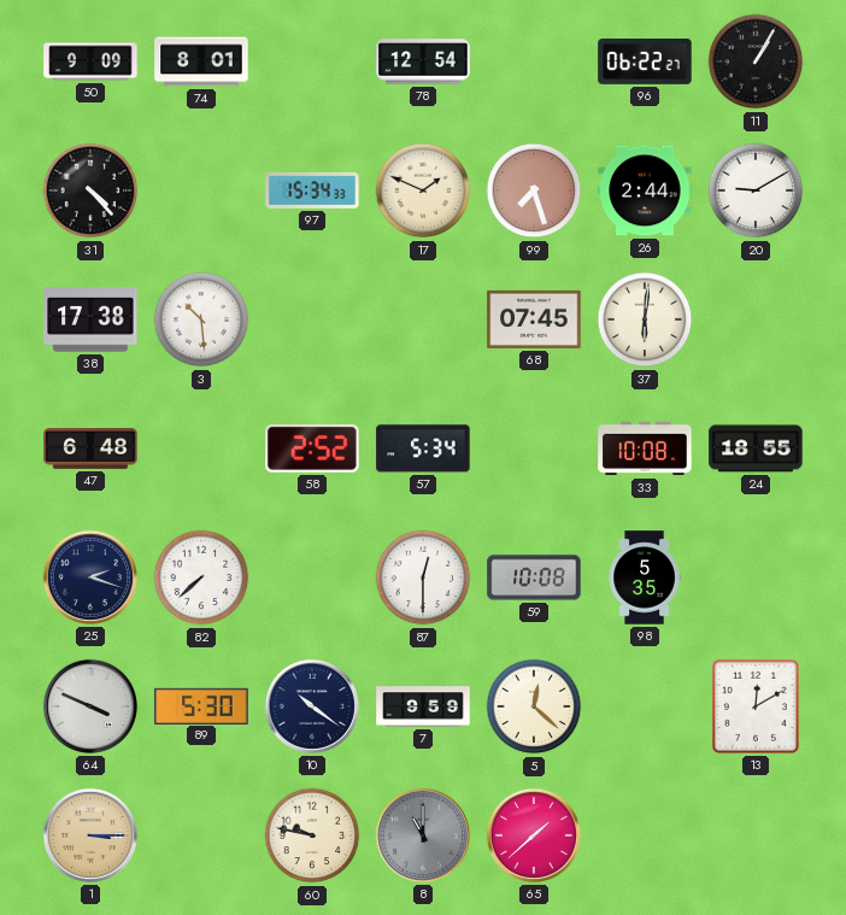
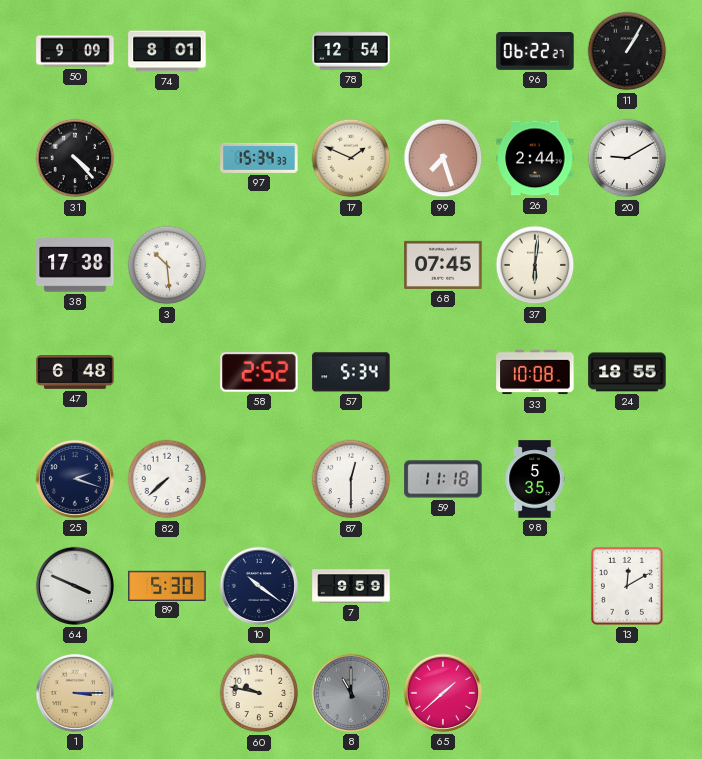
59: 10:08 -> 11:18
5: 12:22 -> none
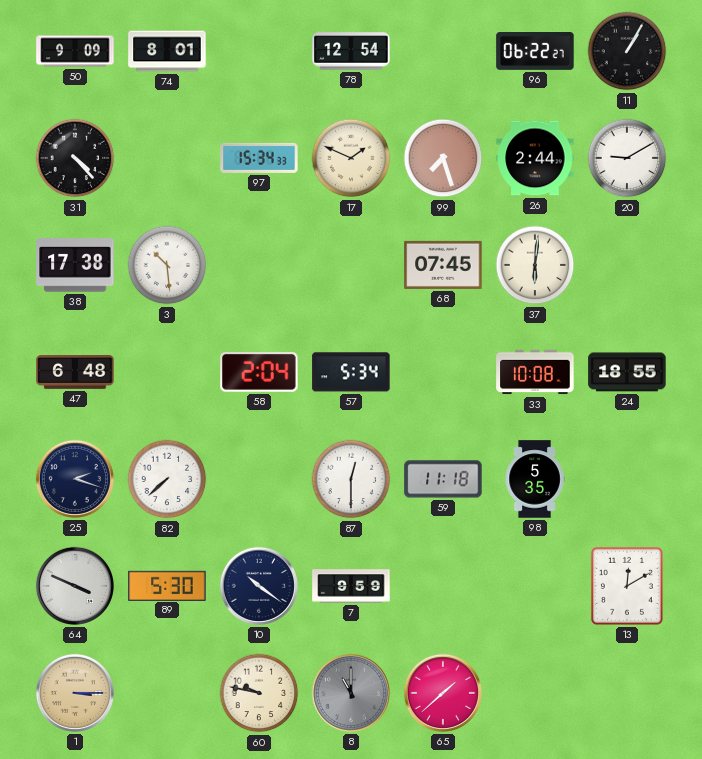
58: 2:52 -> 2:04
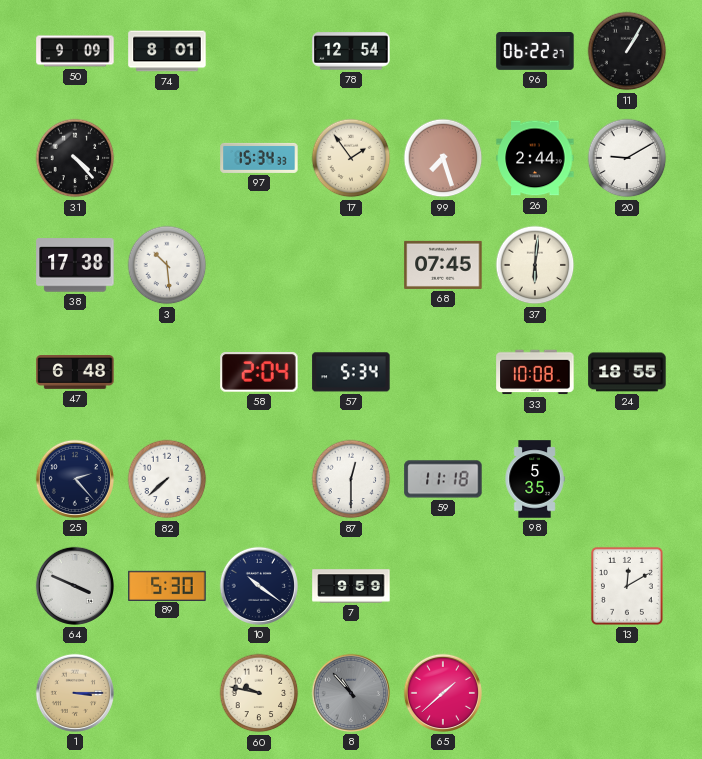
17: 1:49 -> 1:54
25: 2:18 -> 2:23
8: 11:00 -> 10:53
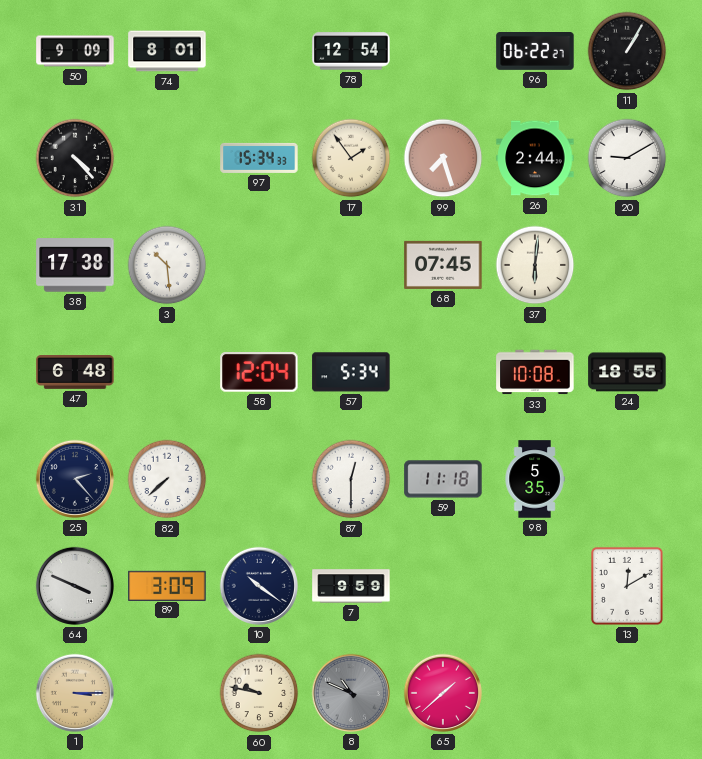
58: 2:04 -> 12:04
89: 5:30 -> 3:09
8: 10:53 -> 10:49
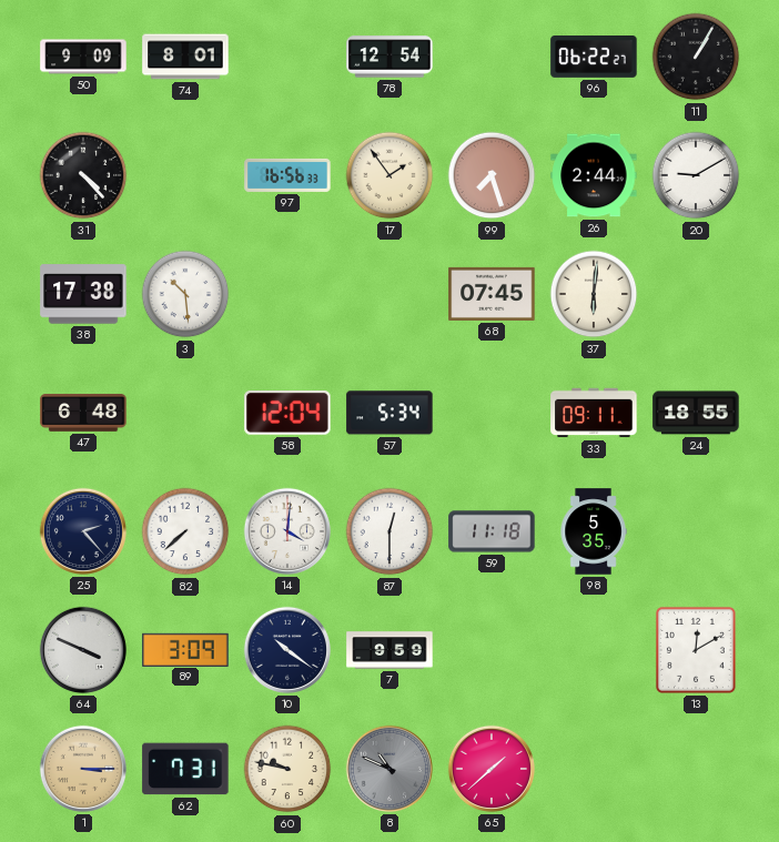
97: 15:34 -> 16:56
33: 10:08 -> 09:11
14: none -> 4:01
62: none -> 7:31
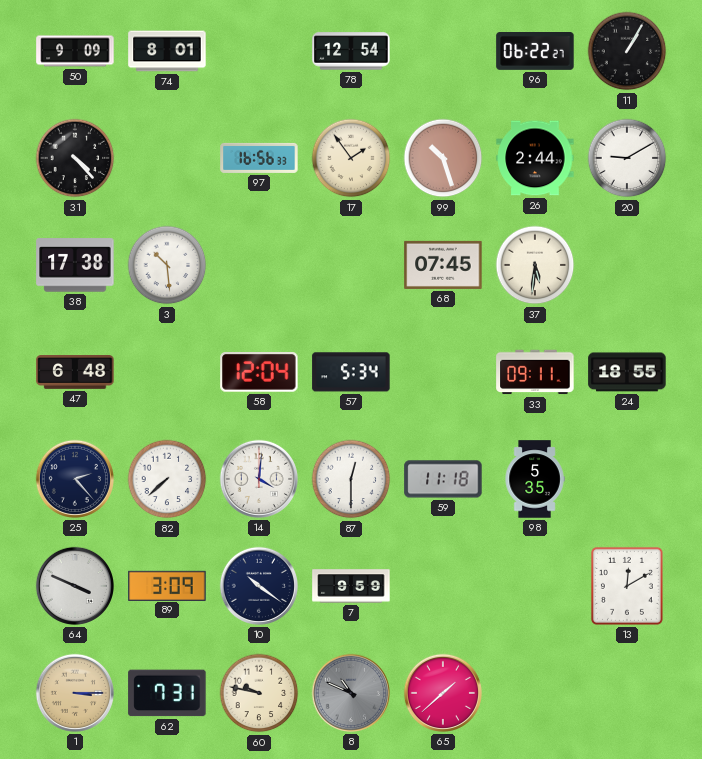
99: 7:27 -> 10:27
37: 6:01 -> 5:31
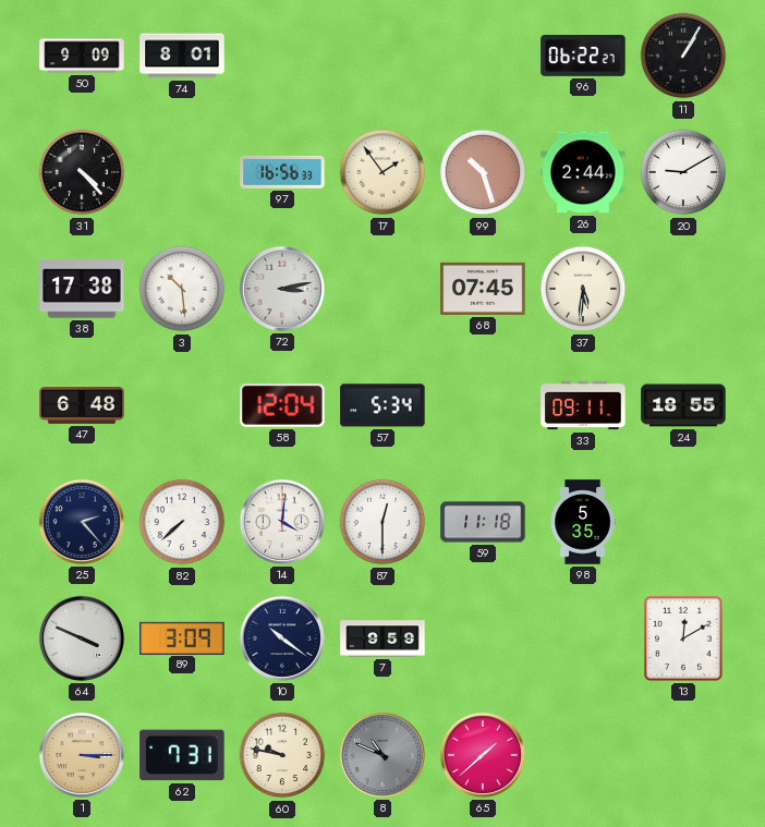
78: 12:54 -> none
72: none -> 3:13
